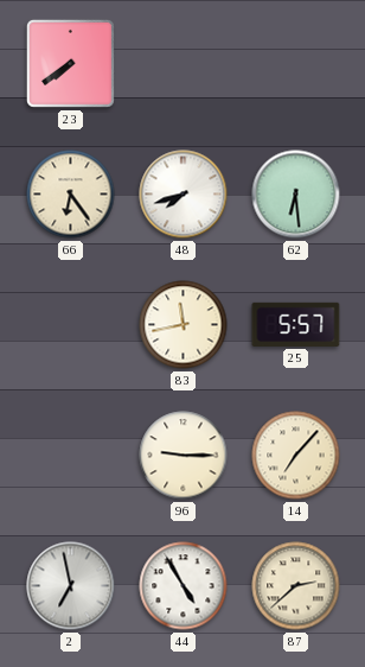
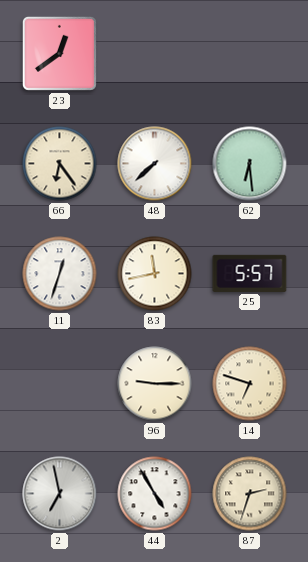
23: 7:39 -> 12:39
48: 7:42 -> 7:38
11: none -> 12:33
14: 7:07 -> 6:48
87: 2:38 -> 2:33
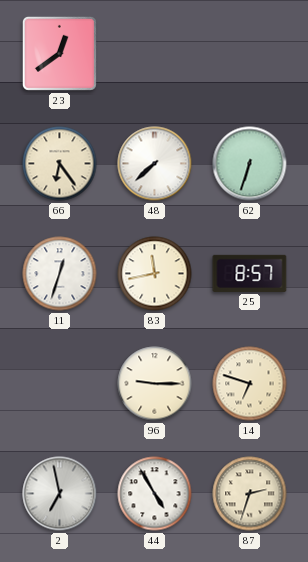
62: 6:29 -> 6:33
25: 5:57 -> 8:57
